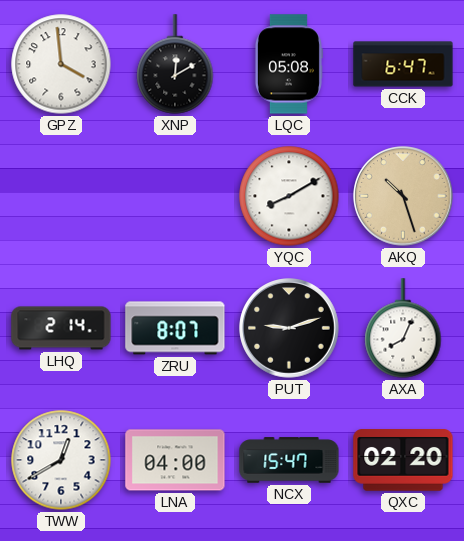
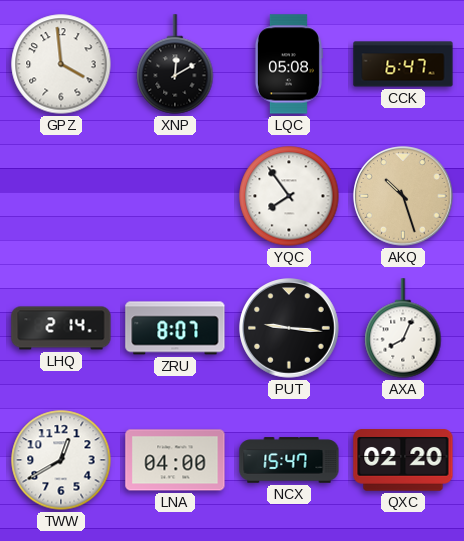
YQC: 8:10 -> 7:54
PUT: 9:12 -> 9:16
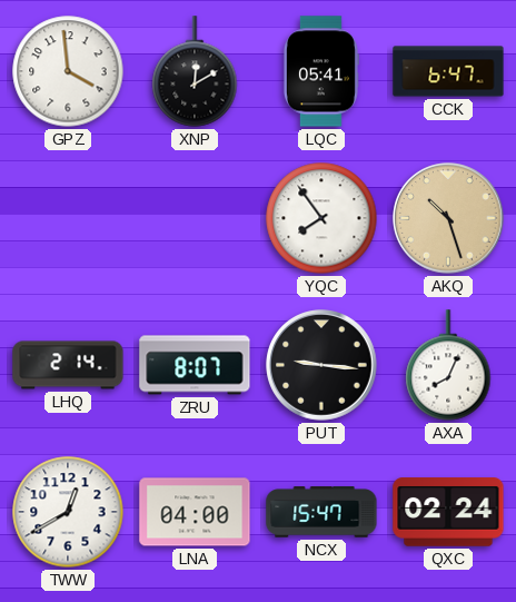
LQC: 05:08 -> 05:41
QXC: 02:20 -> 02:24
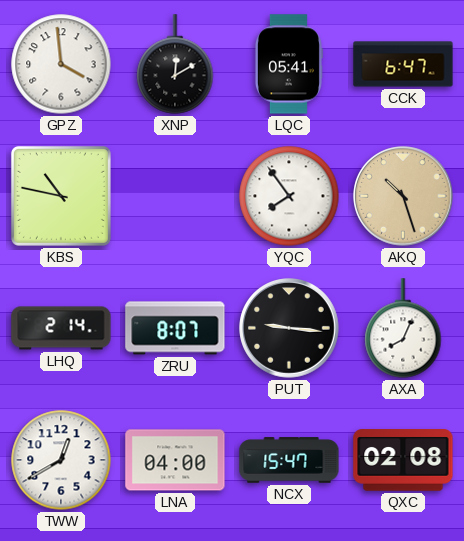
KBS: none -> 10:47
QXC: 02:24 -> 02:08
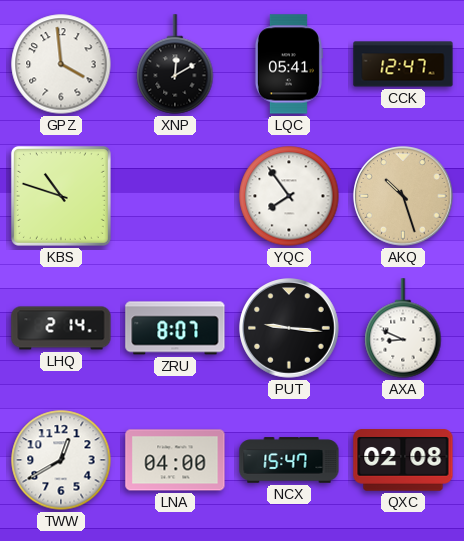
CCK: 6:47 -> 12:47
KBS: 10:47 -> 10:48
AXA: 8:04 -> 8:49
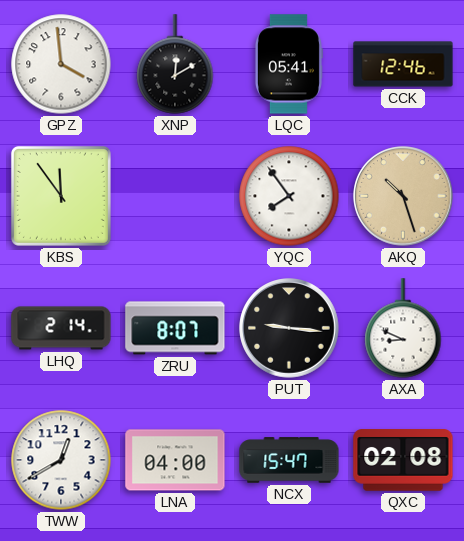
CCK: 12:47 -> 12:46
KBS: 10:48 -> 11:54
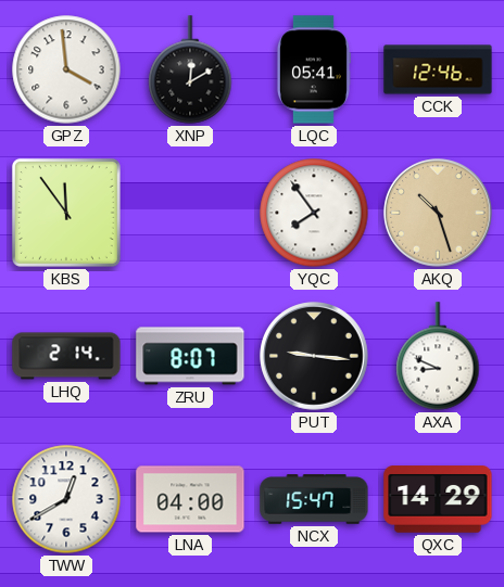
QXC: 02:08 -> 14:29
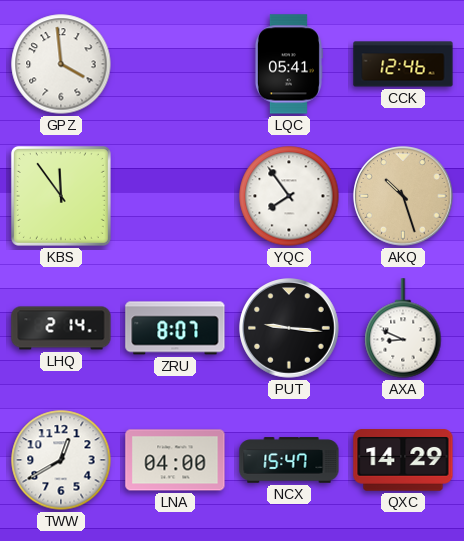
XNP: 12:10 -> none
